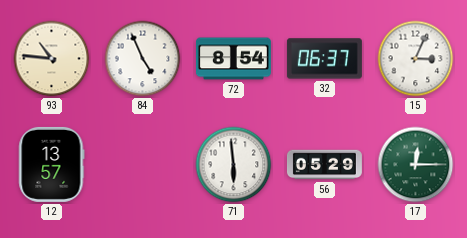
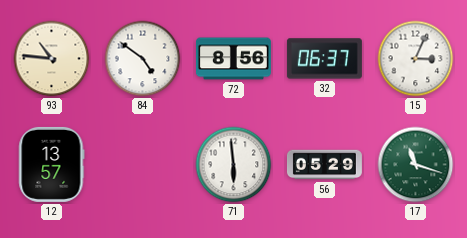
84: 4:56 -> 4:51
72: 8:54 -> 8:56
17: 12:15 -> 11:18
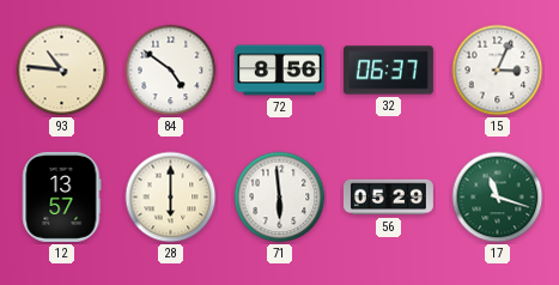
28: none -> 6:00
